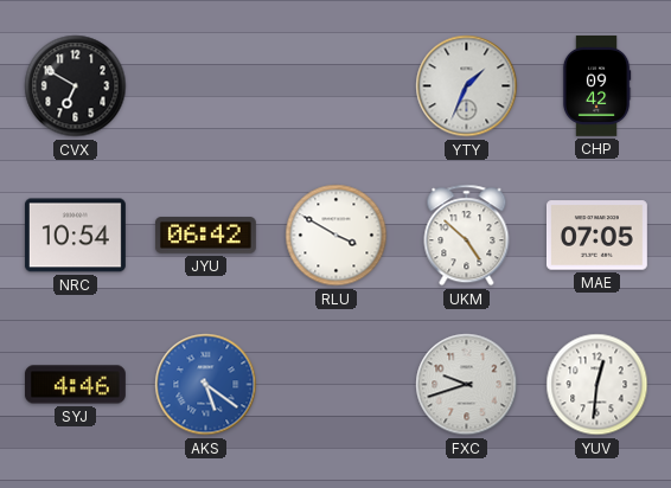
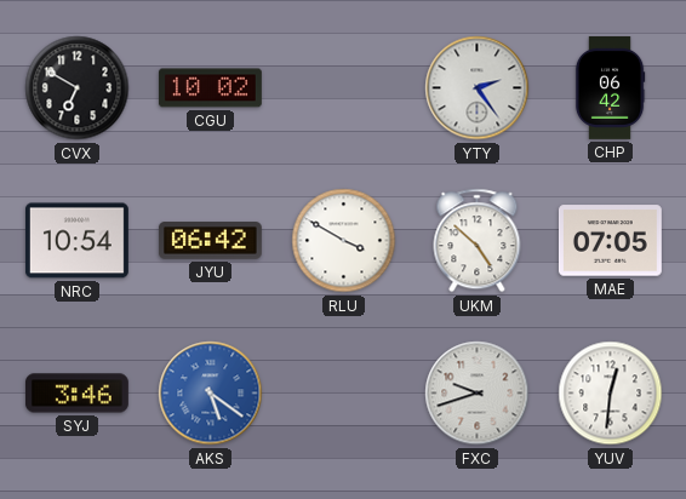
CGU: none -> 10:02
YTY: 1:34 -> 2:24
CHP: 09:42 -> 06:42
SYJ: 4:46 -> 3:46
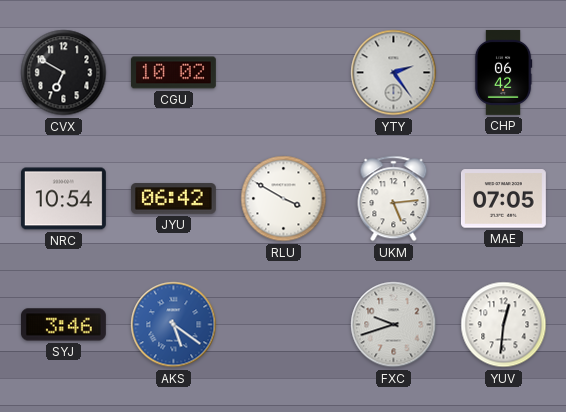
UKM: 4:52 -> 5:14
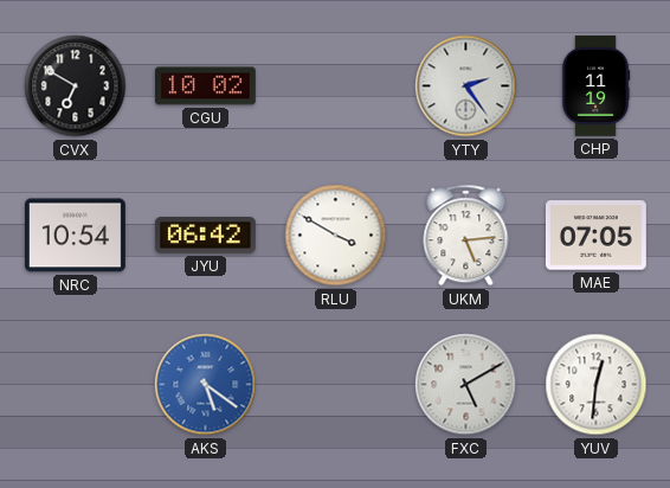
CHP: 06:42 -> 11:19
SYJ: 3:46 -> none
FXC: 9:42 -> 5:10
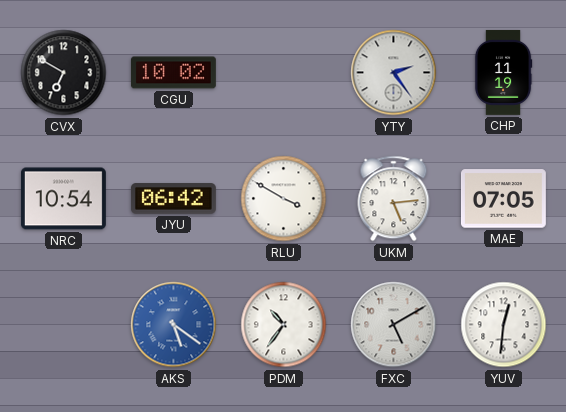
PDM: none -> 10:36
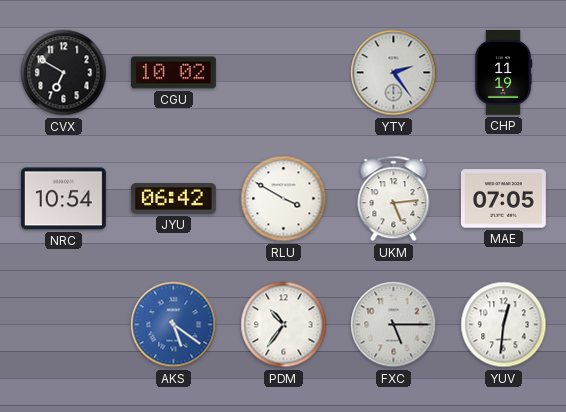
FXC: 5:10 -> 5:15
